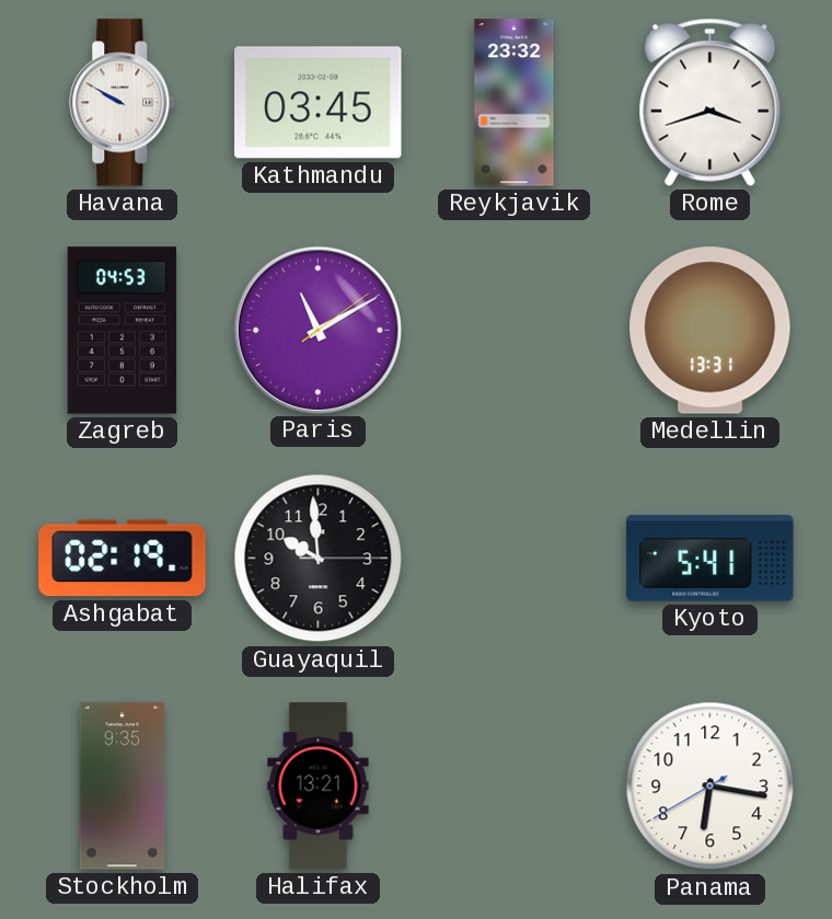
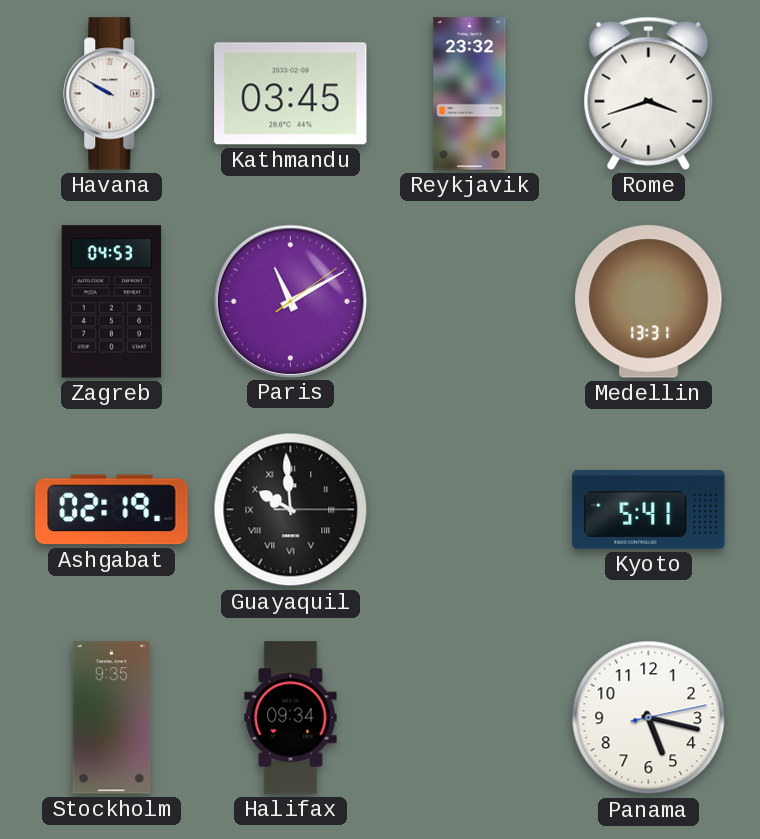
Guayaquil numerals: Arabic -> Roman
Halifax: 13:21 -> 09:34
Panama: 6:16 -> 5:17
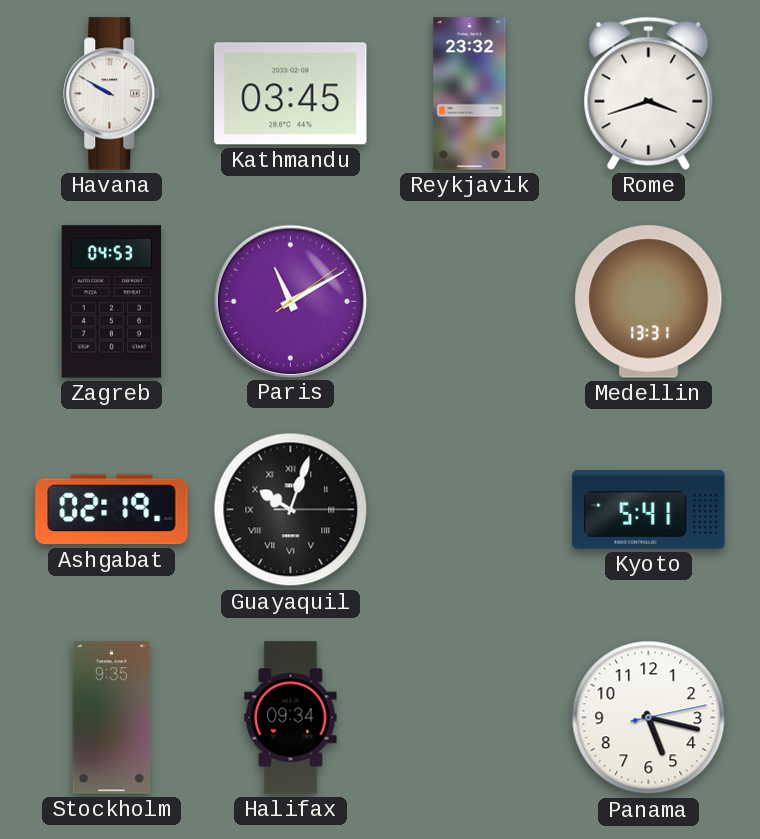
Guayaquil: 9:59 -> 10:03
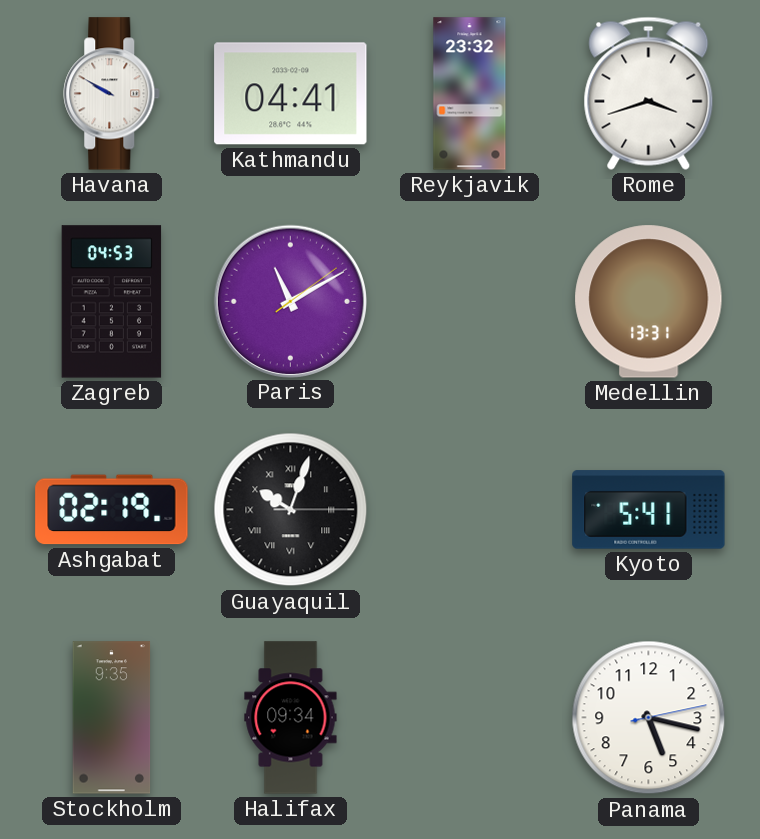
Kathmandu: 03:45 -> 04:41
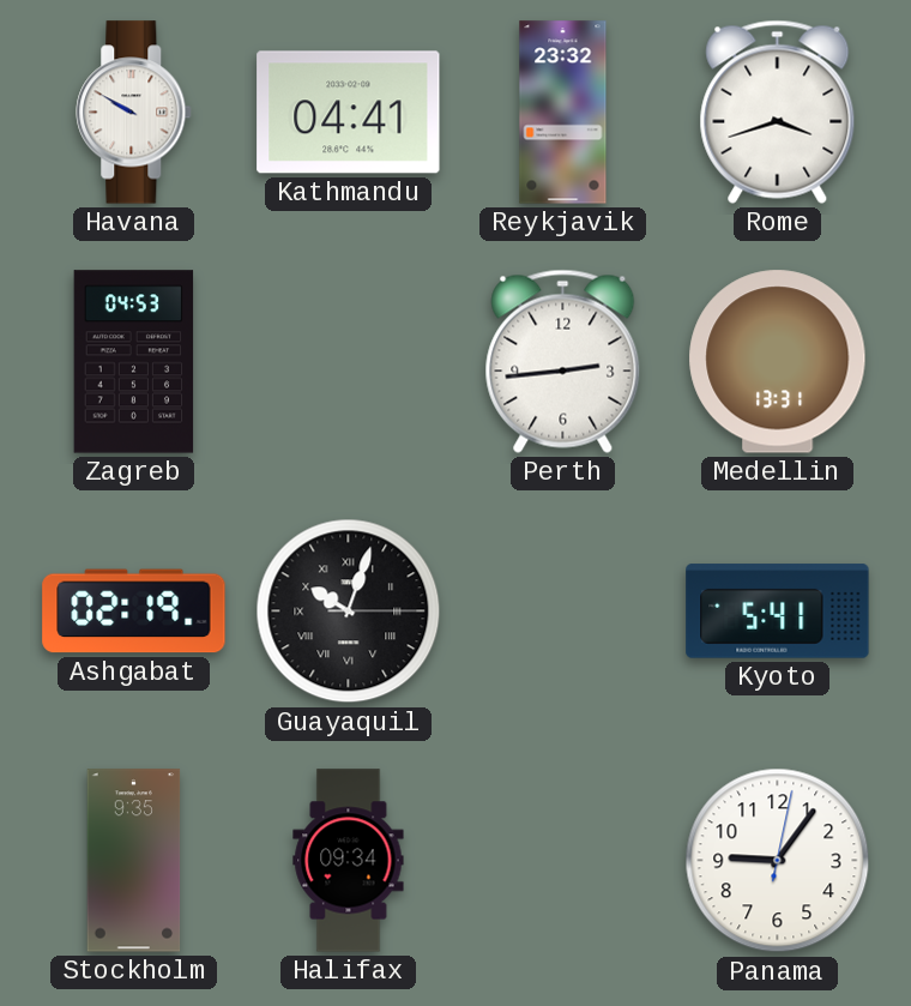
Paris: 11:10 -> none
Perth: none -> 2:44
Panama: 5:17 -> 9:06
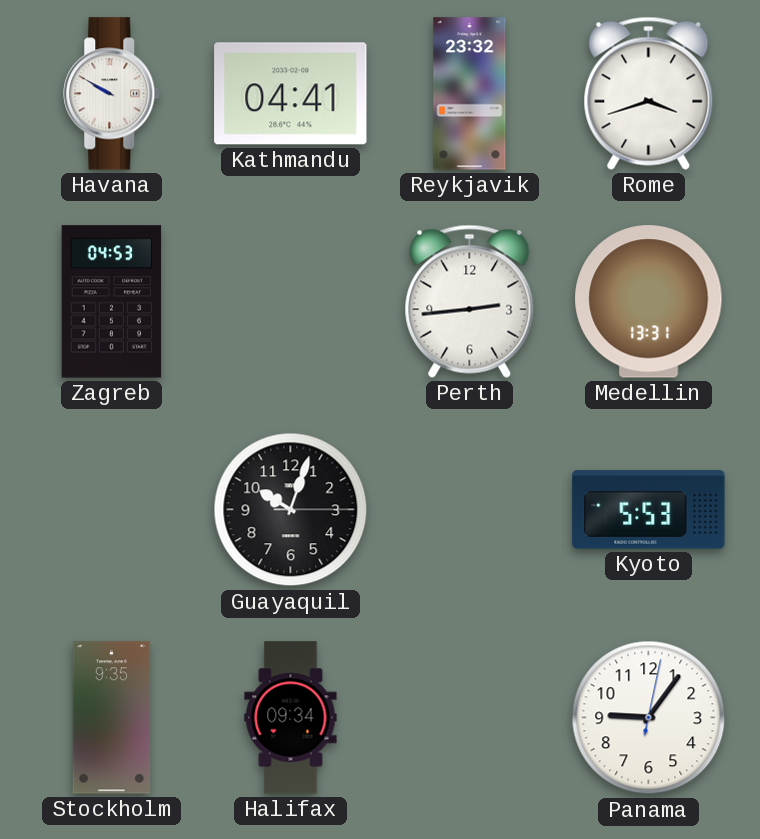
Ashgabat: 02:19 -> none
Guayaquil numerals: Roman -> Arabic
Kyoto: 5:41 -> 5:53
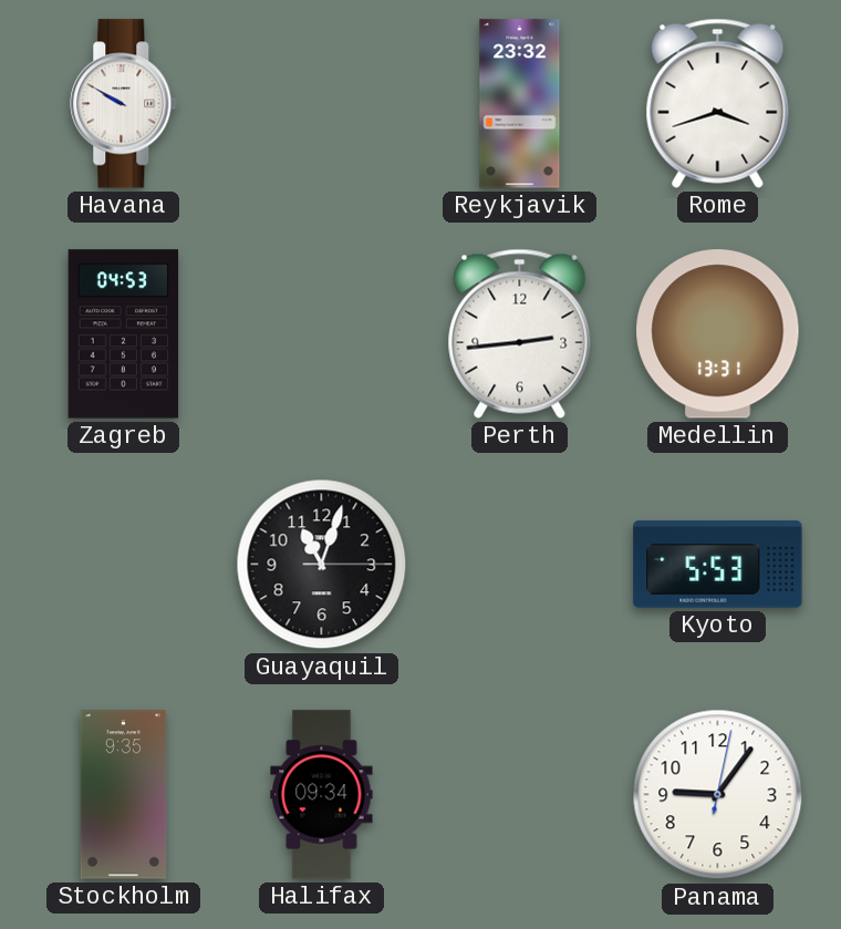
Kathmandu: 04:41 -> none
Guayaquil: 10:03 -> 11:03
